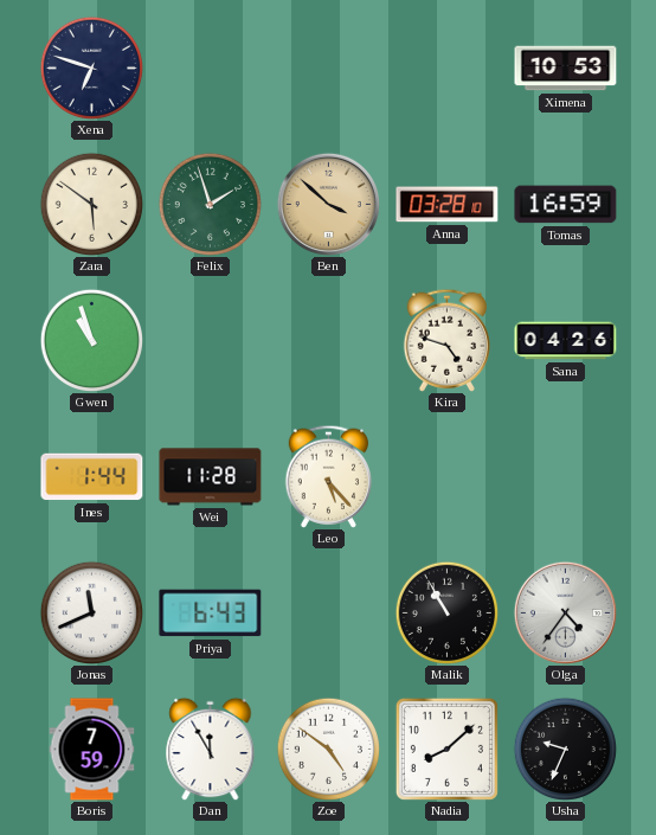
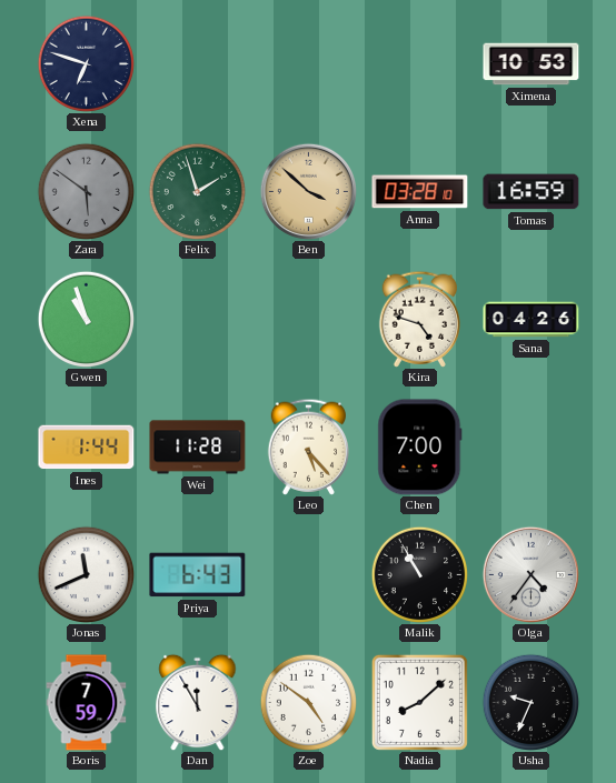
Zara dial: cream -> grey
Chen: none -> 7:00
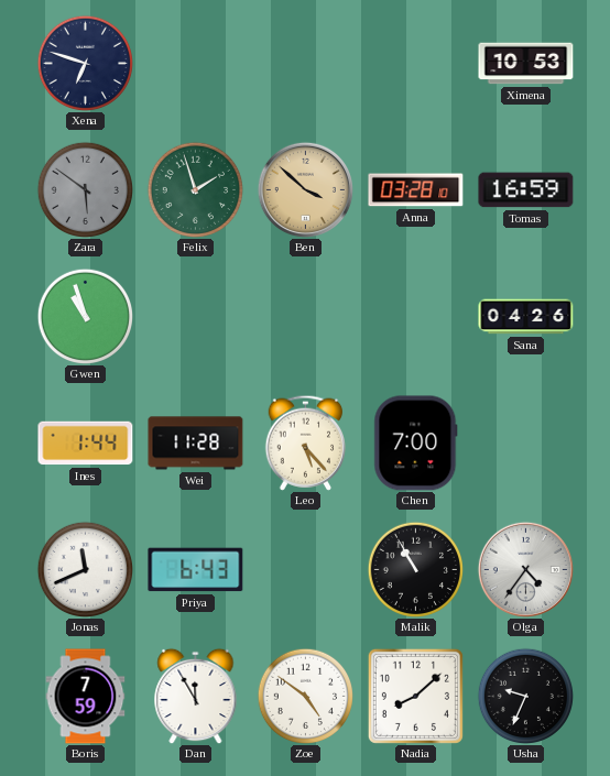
Kira: 4:48 -> none
